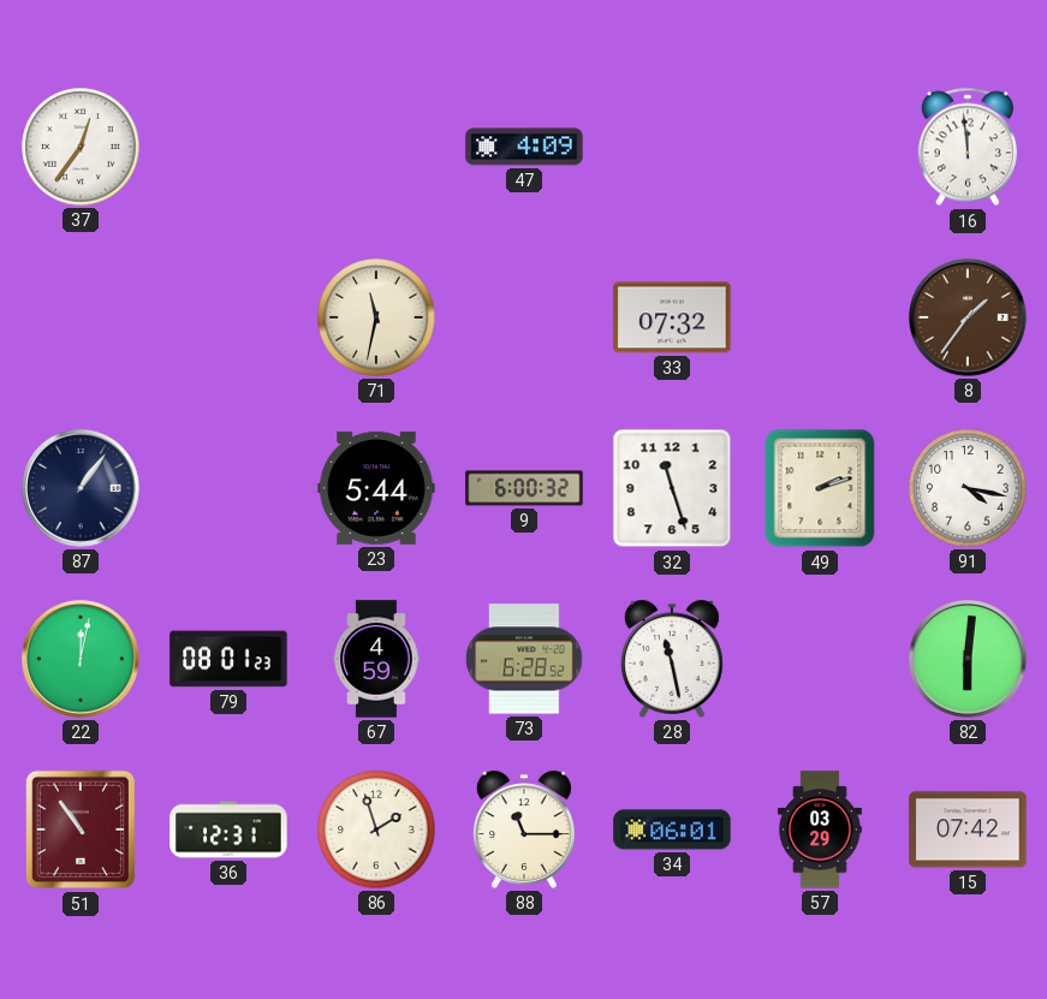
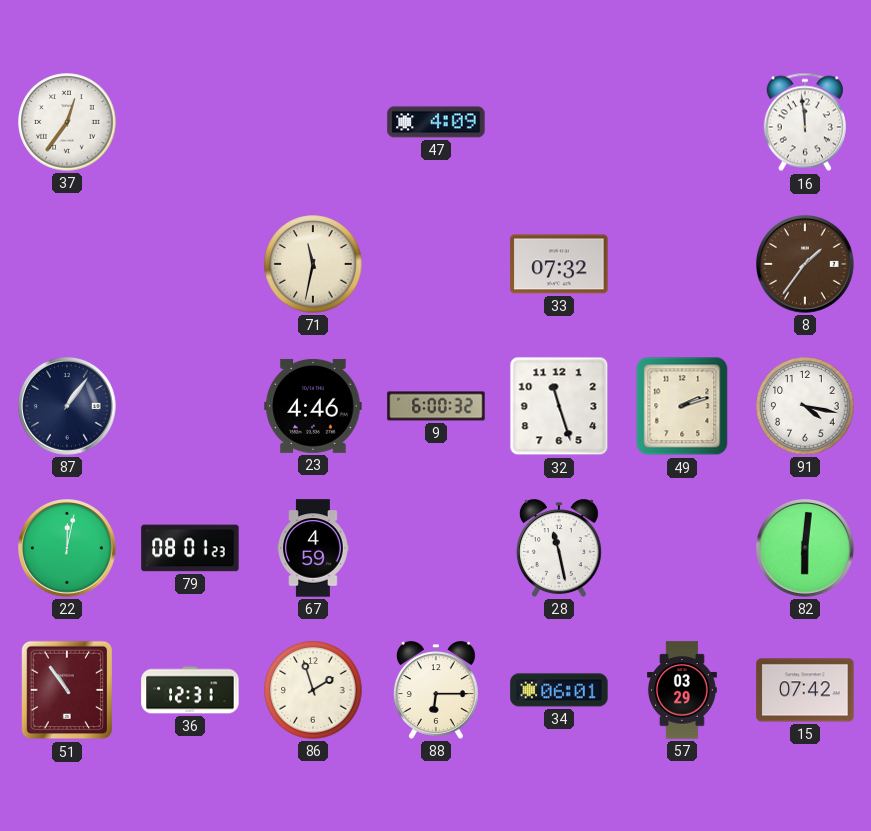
23: 5:44 -> 4:46
73: 6:28 -> none
88: 11:15 -> 6:15
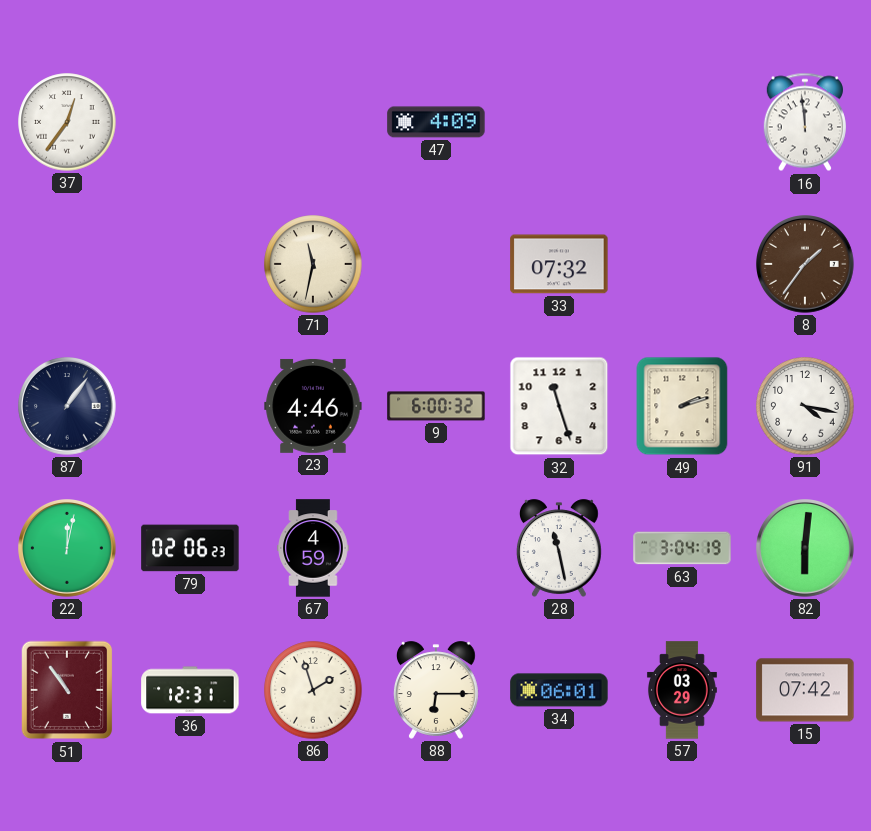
79: 08:01 -> 02:06
63: none -> 3:04
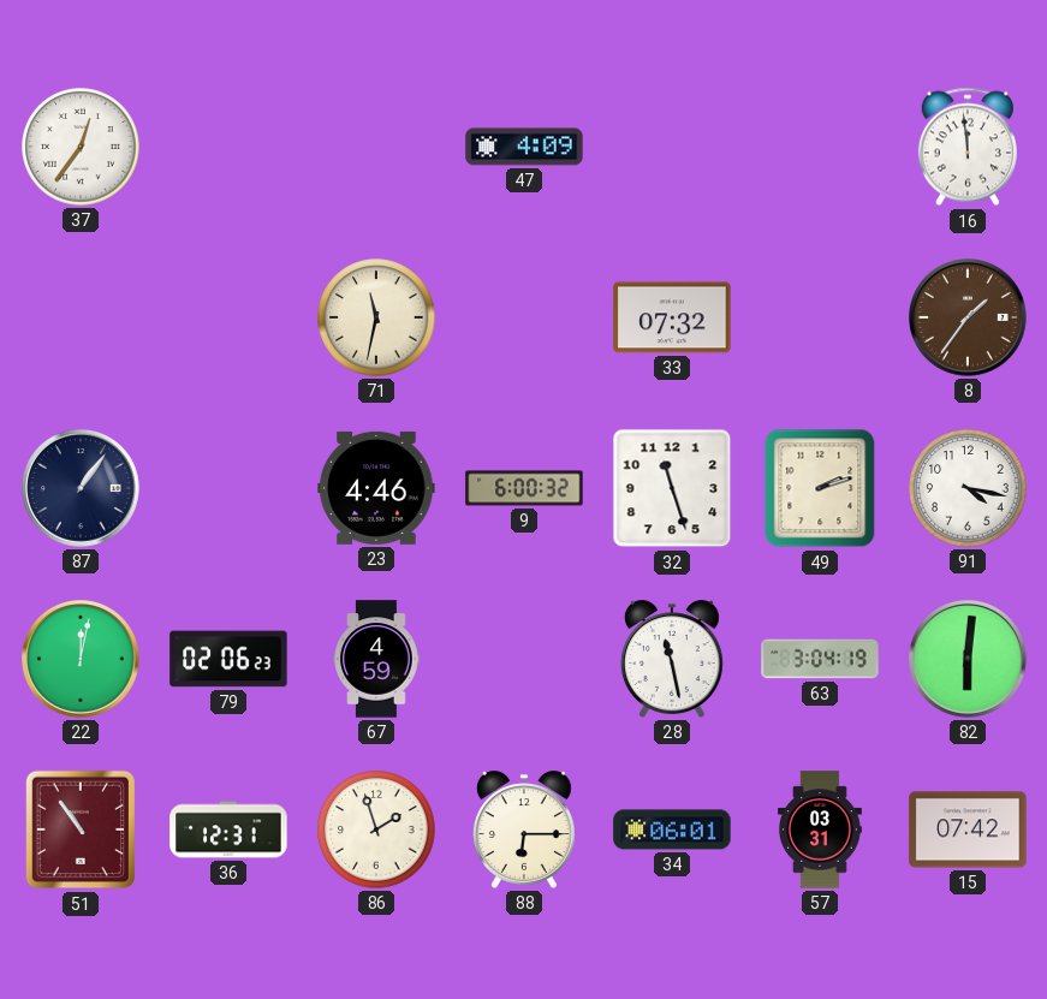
57: 03:29 -> 03:31
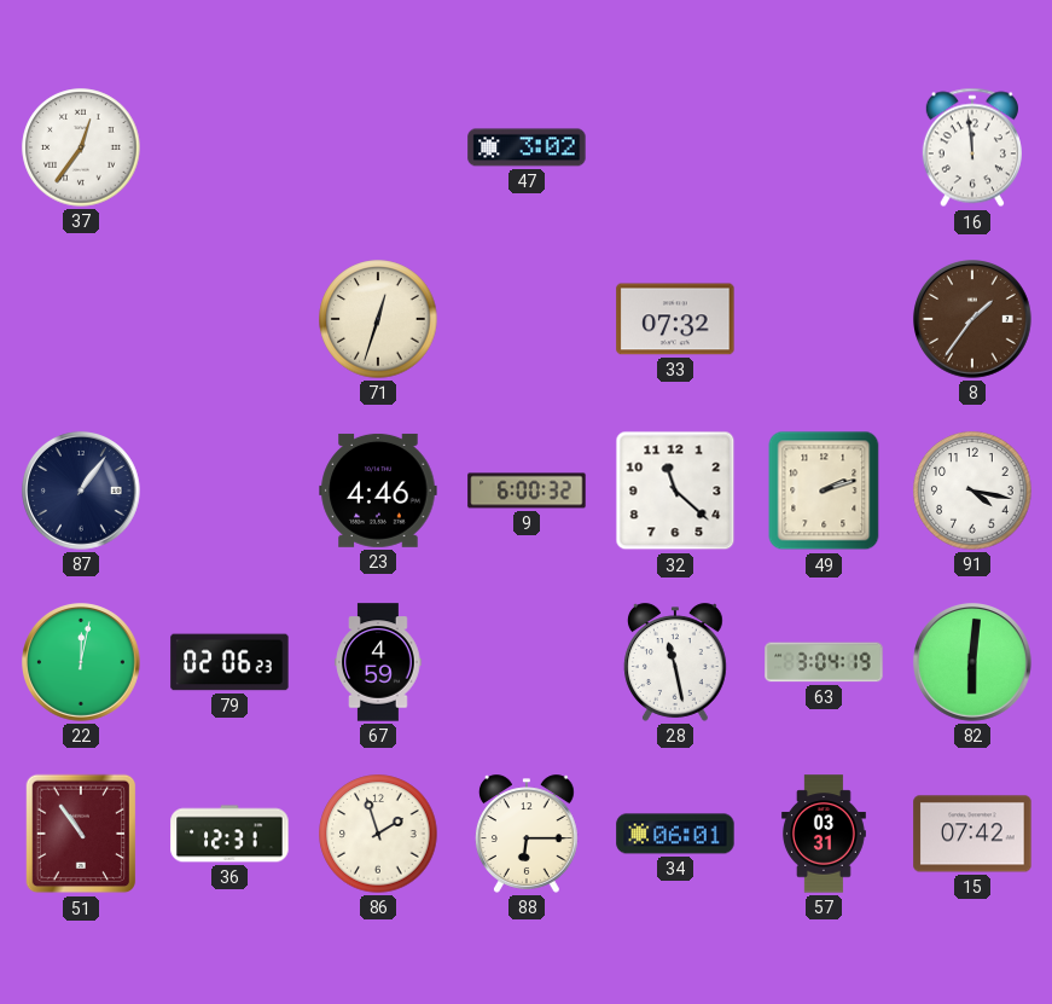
47: 4:09 -> 3:02
71: 11:32 -> 12:33
32: 11:27 -> 11:22
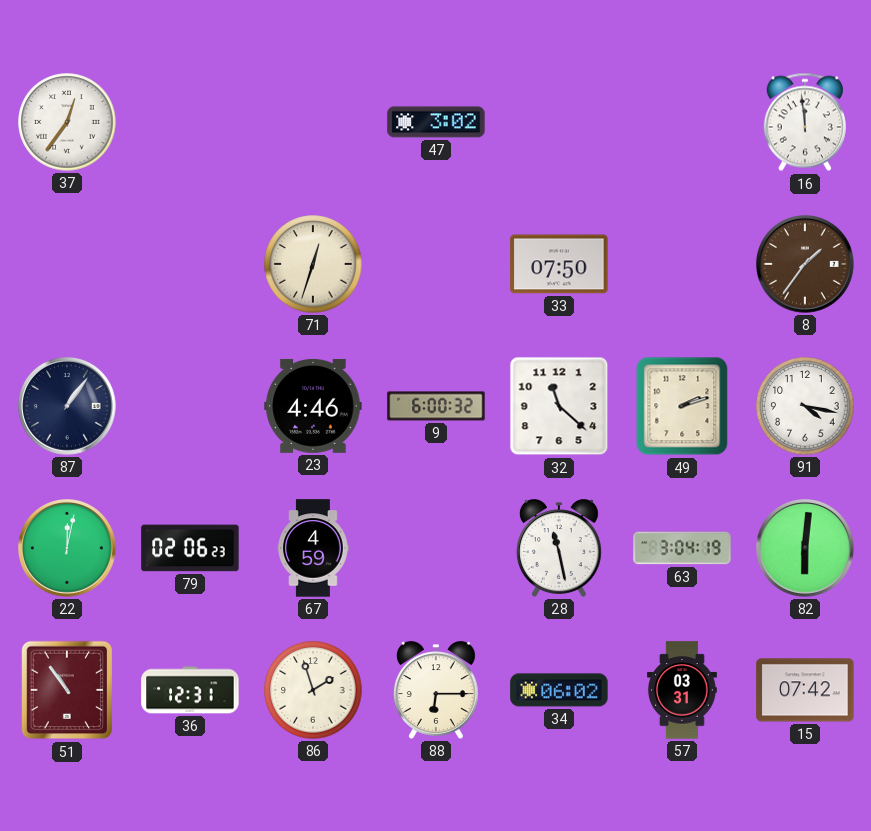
33: 07:32 -> 07:50
34: 06:01 -> 06:02
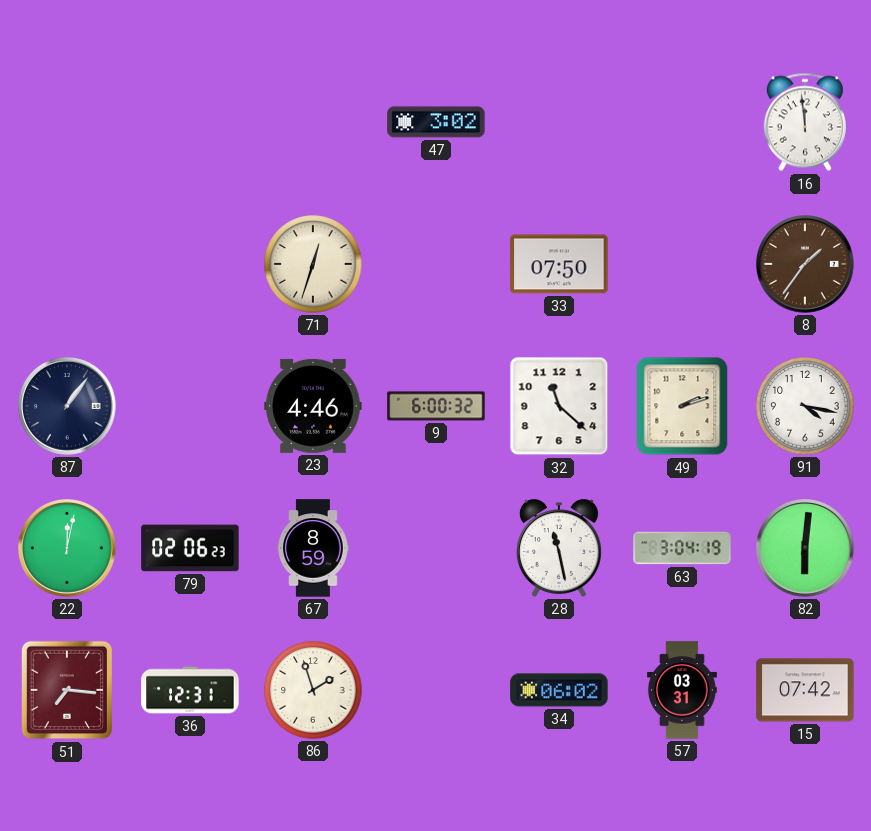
37: 12:36 -> none
67: 4:59 -> 8:59
51: 10:54 -> 7:16
88: 6:15 -> none
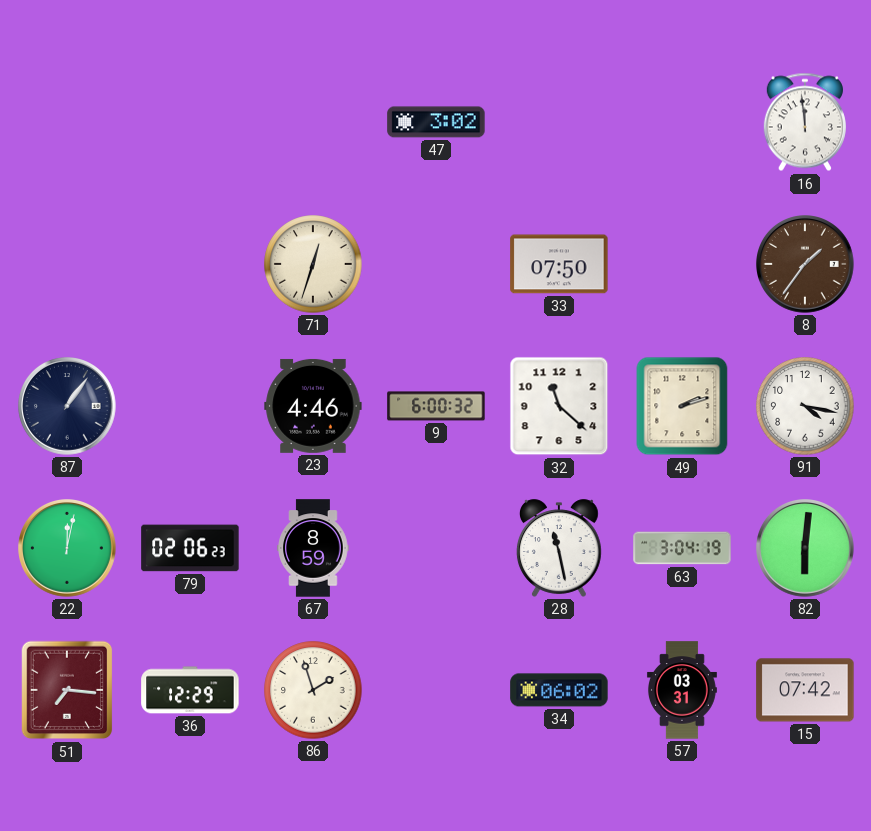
36: 12:31 -> 12:29
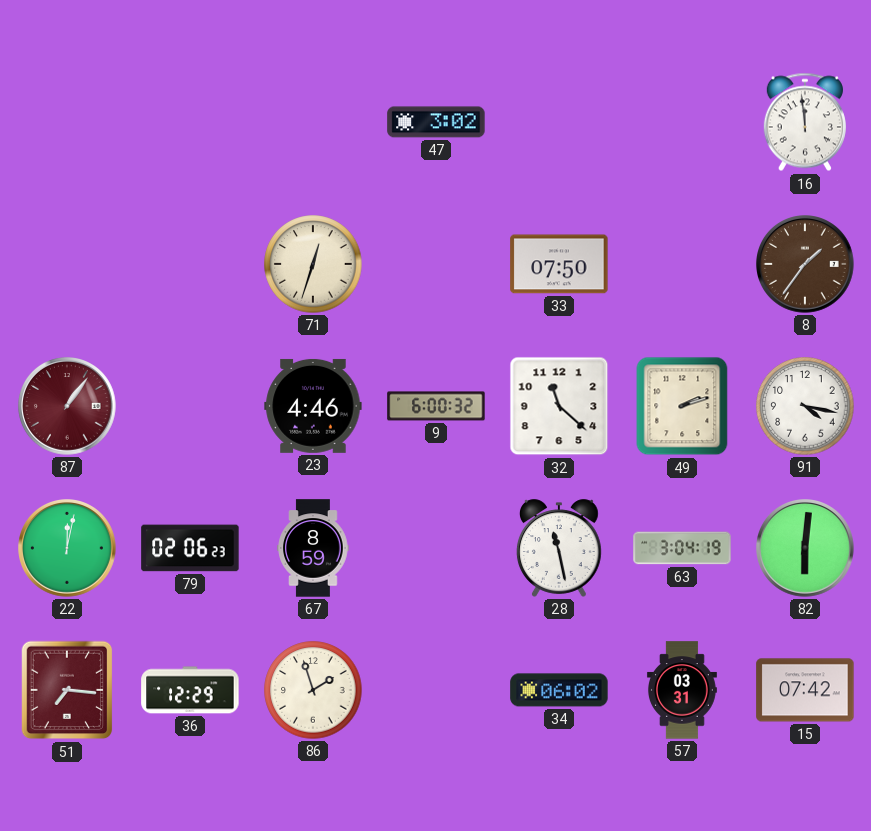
87 dial: navy -> burgundy
